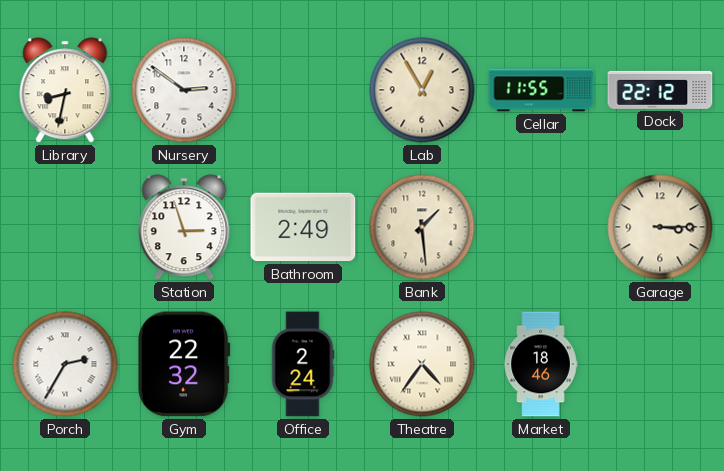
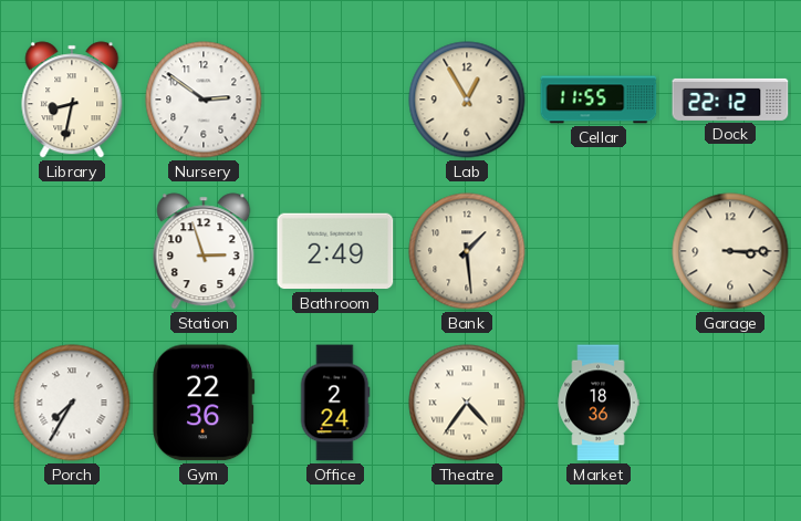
Porch: 2:35 -> 7:35
Gym: 22:32 -> 22:36
Market: 18:46 -> 18:36
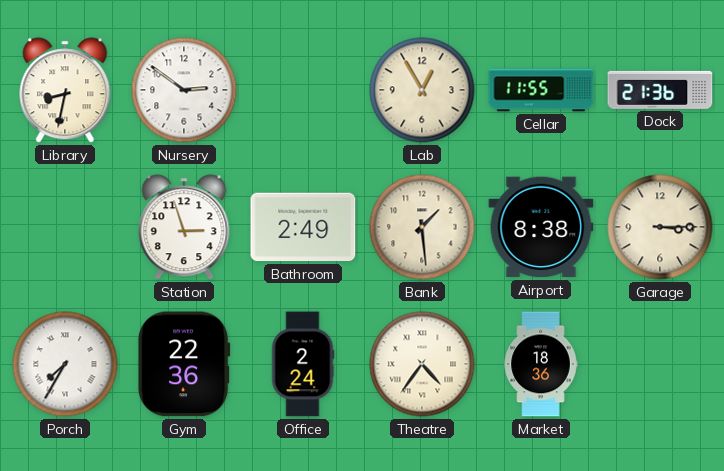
Dock: 22:12 -> 21:36
Airport: none -> 8:38
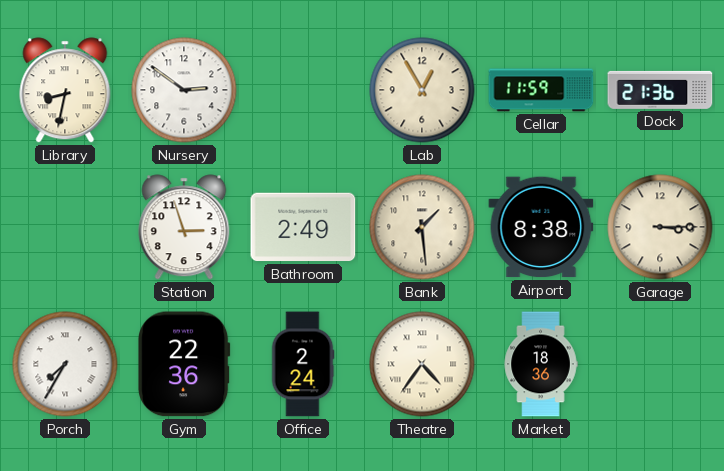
Cellar: 11:55 -> 11:59
